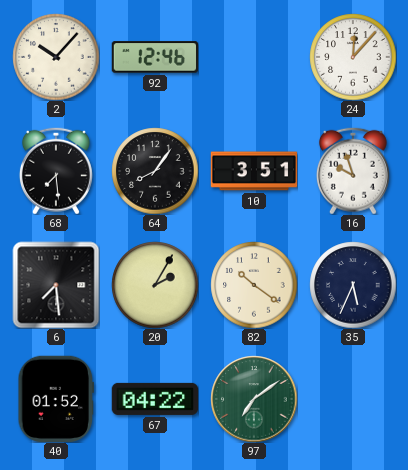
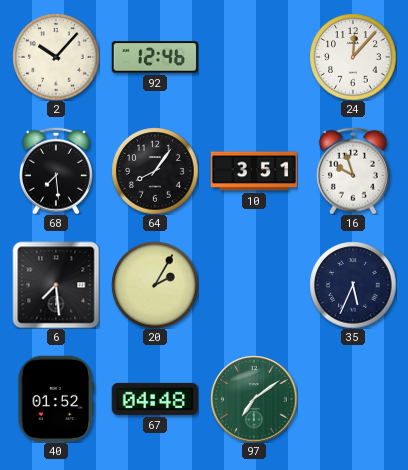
82: 10:21 -> none
67: 04:22 -> 04:48
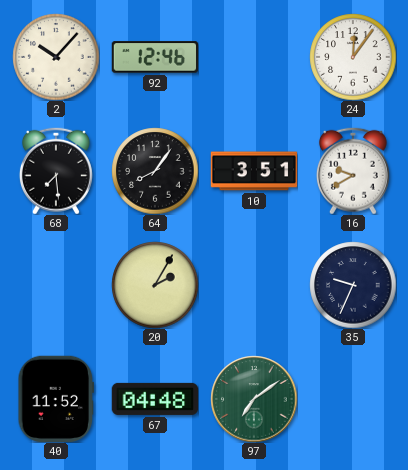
24: 12:07 -> 12:06
16: 9:57 -> 9:40
6: 7:29 -> none
35: 5:34 -> 9:34
40: 01:52 -> 11:52
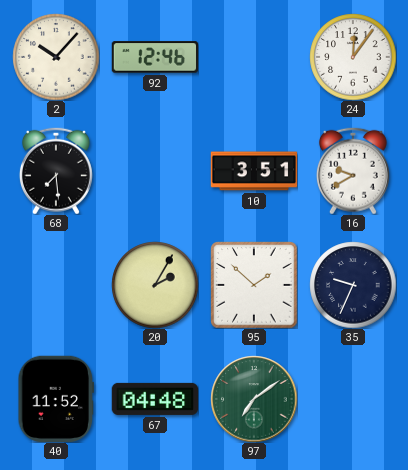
64: 8:06 -> none
95: none -> 1:52
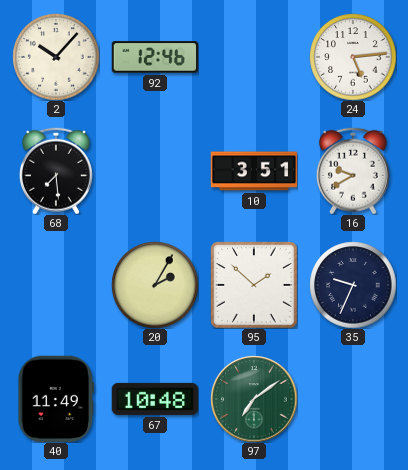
24: 12:06 -> 5:14
40: 11:52 -> 11:49
67: 04:48 -> 10:48
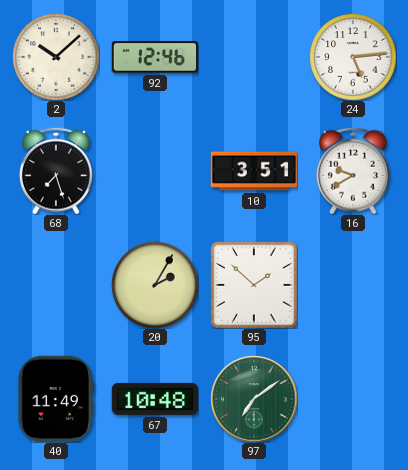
2: 10:07 -> 10:08
68: 7:29 -> 7:27
35: 9:34 -> none
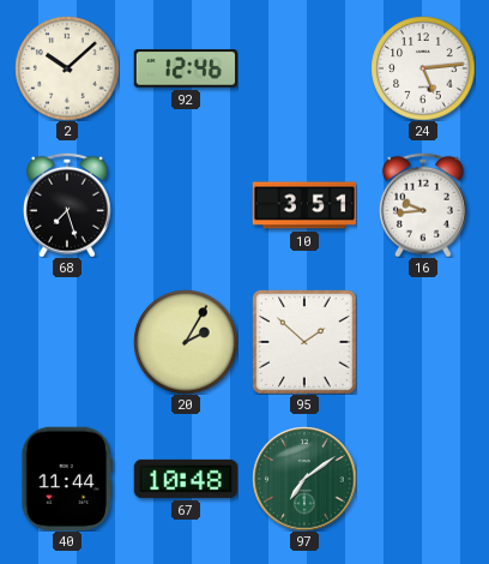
16: 9:40 -> 9:44
40: 11:49 -> 11:44
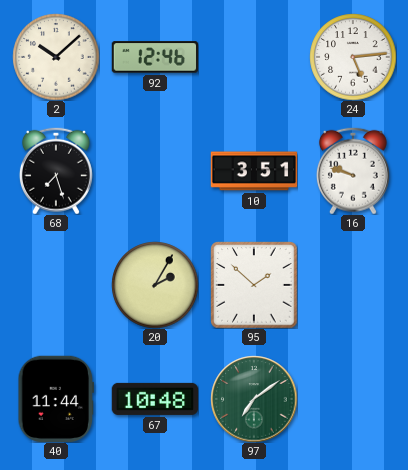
16: 9:44 -> 9:48
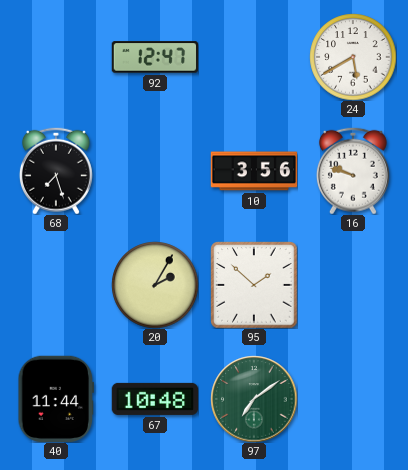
2: 10:08 -> none
92: 12:46 -> 12:47
24: 5:14 -> 5:40
10: 3:51 -> 3:56
